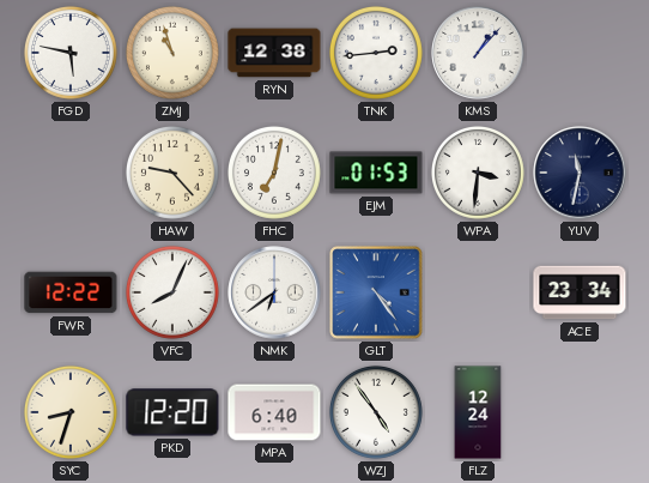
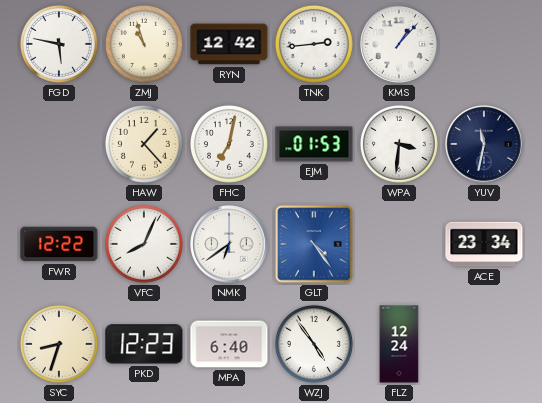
RYN: 12:38 -> 12:42
HAW: 9:23 -> 1:23
PKD: 12:20 -> 12:23
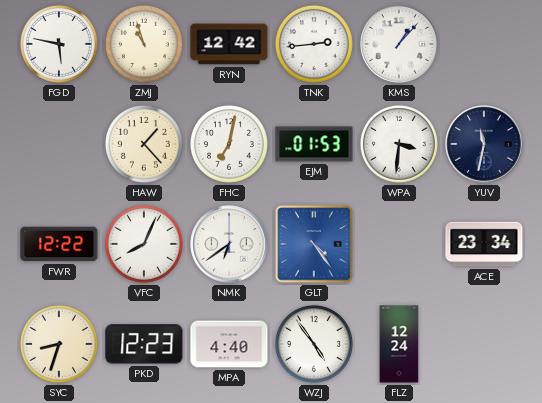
MPA: 6:40 -> 4:40
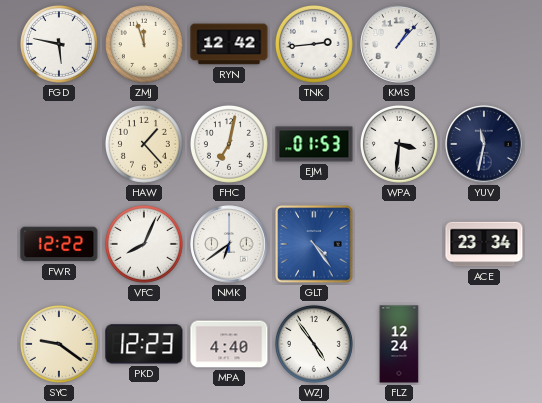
ZMJ: 10:57 -> 11:57
SYC: 8:33 -> 9:21
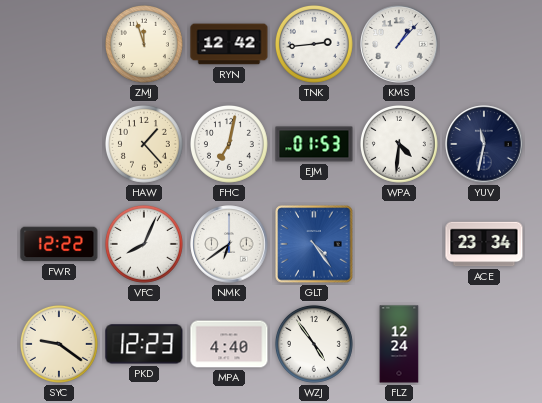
FGD: 5:47 -> none
WPA: 3:31 -> 4:31
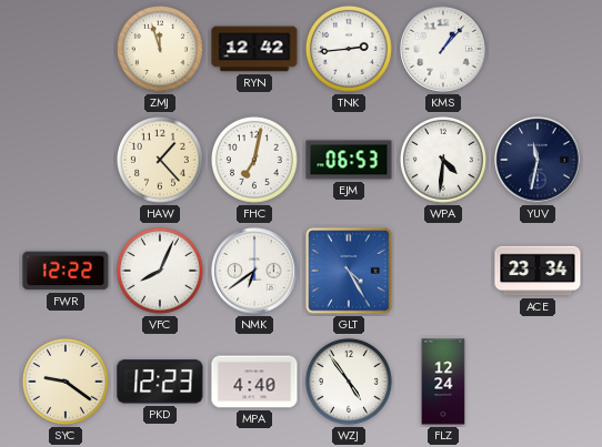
EJM: 01:53 -> 06:53
GLT: 4:24 -> 4:25
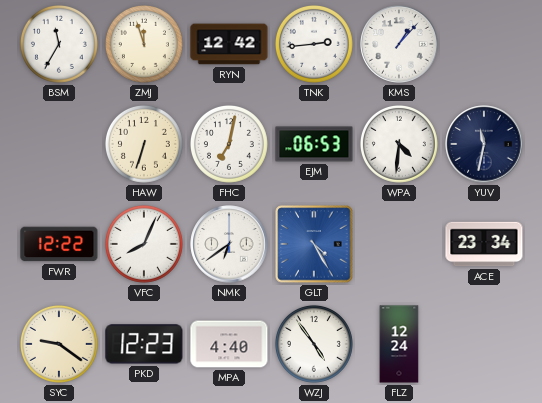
BSM: none -> 11:35
HAW: 1:23 -> 6:33
